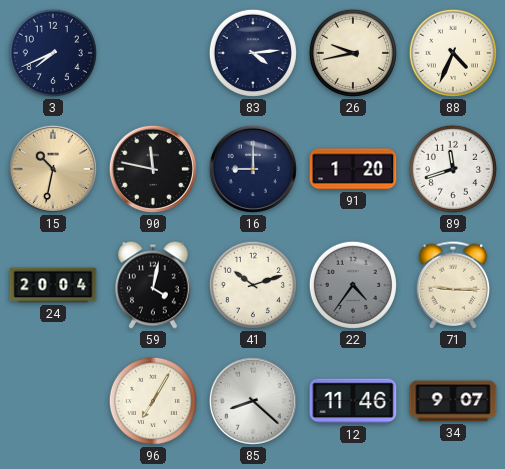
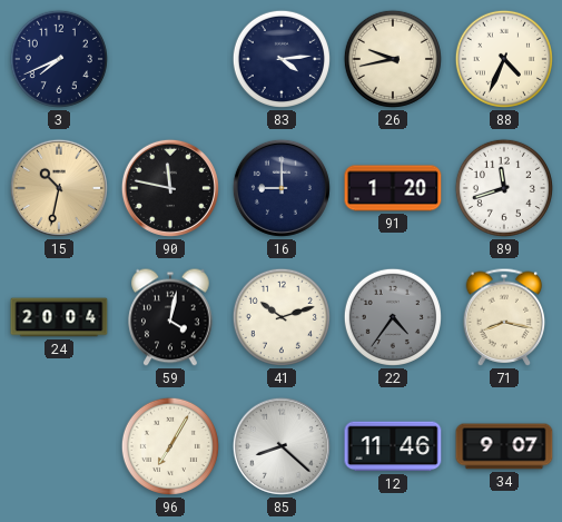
71: 9:15 -> 8:17
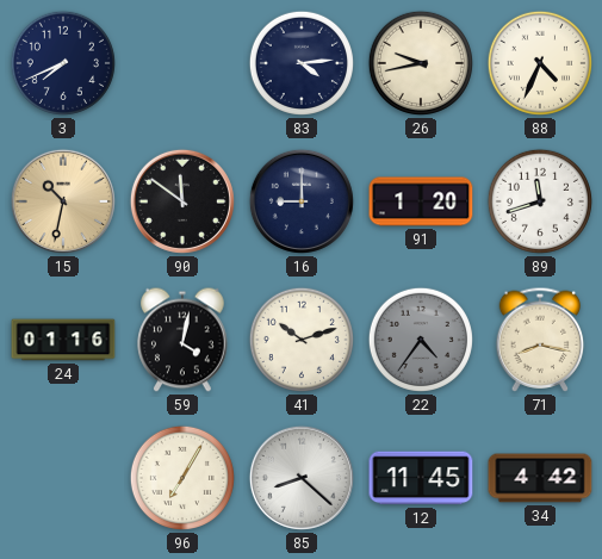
90: 11:47 -> 11:51
24: 20:04 -> 01:16
12: 11:46 -> 11:45
34: 9:07 -> 4:42
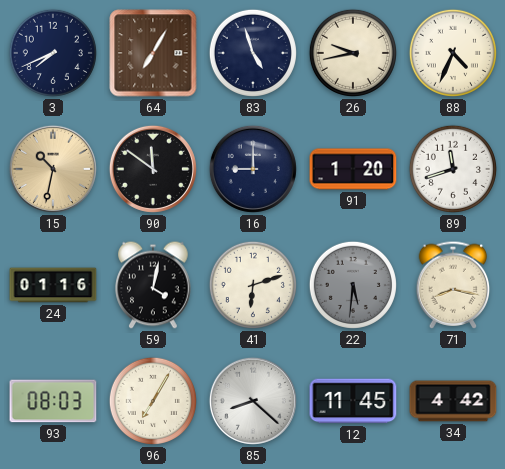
64: none -> 7:05
83: 4:14 -> 4:57
41: 10:12 -> 6:12
22: 4:36 -> 5:31
93: none -> 08:03
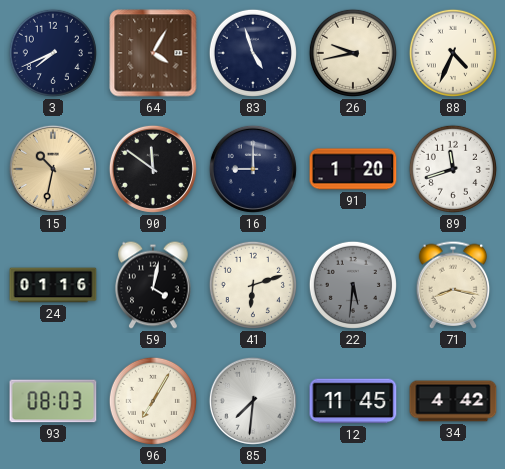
64: 7:05 -> 4:05
85: 8:22 -> 7:31
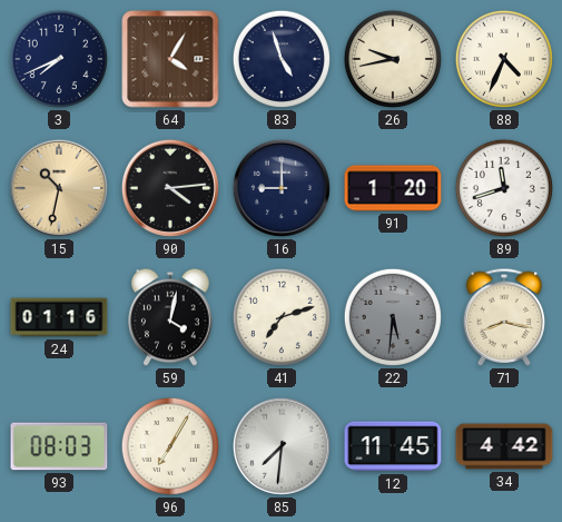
90: 11:51 -> 4:14
41: 6:12 -> 7:12
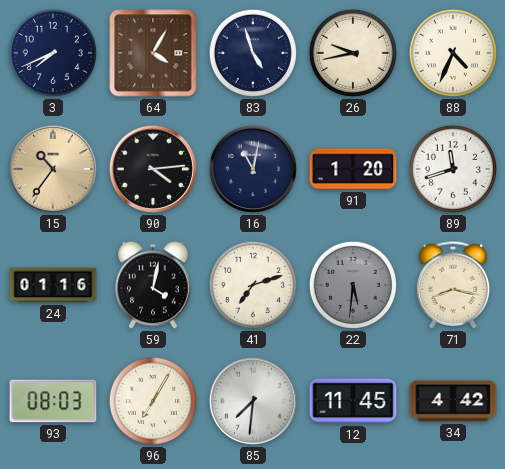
15: 10:32 -> 10:36
16: 9:00 -> 11:02
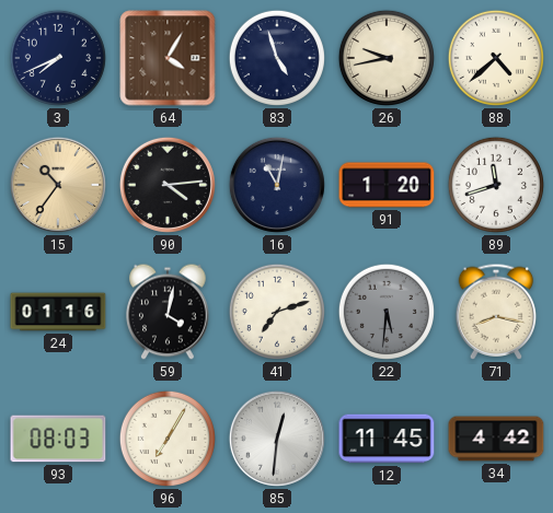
88: 4:34 -> 4:38
85: 7:31 -> 12:31
